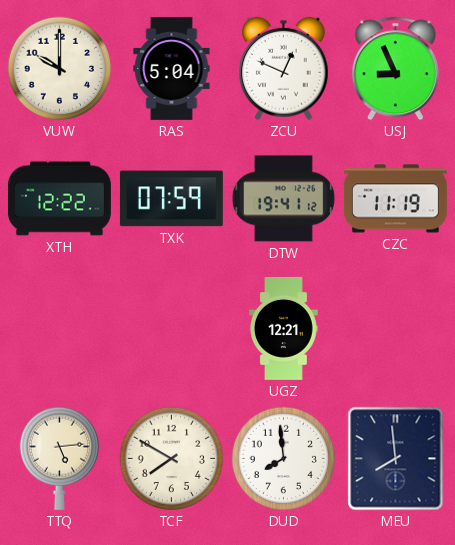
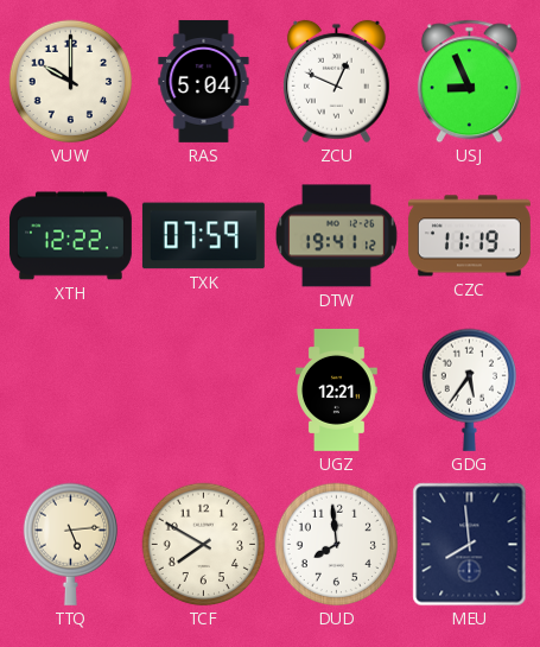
GDG: none -> 5:36
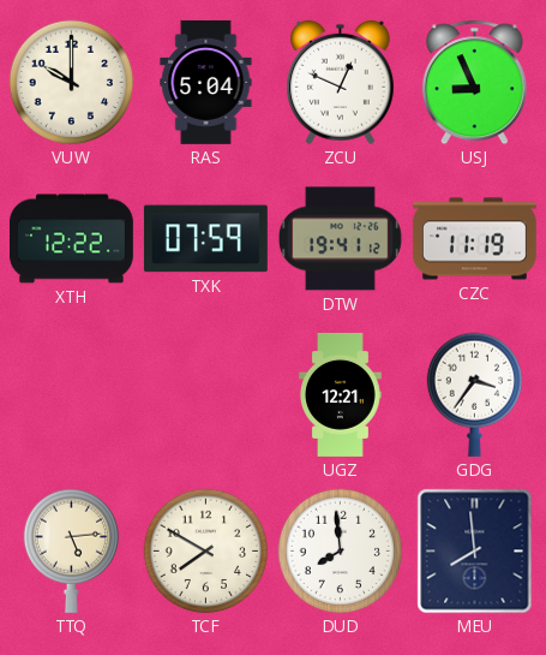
GDG: 5:36 -> 3:36
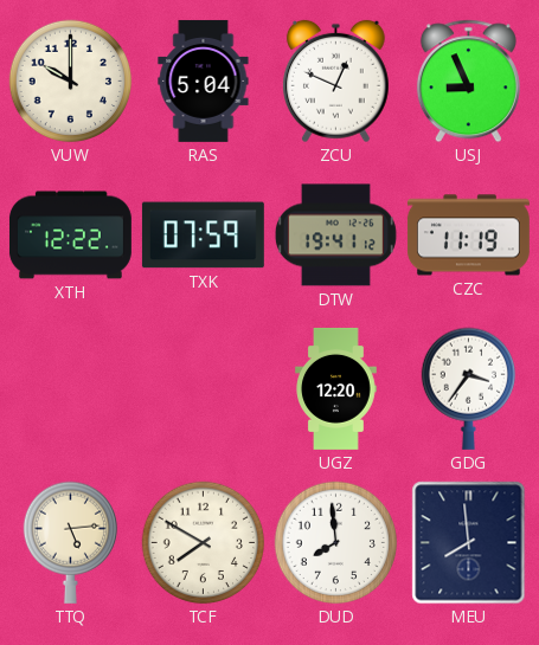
UGZ: 12:21 -> 12:20
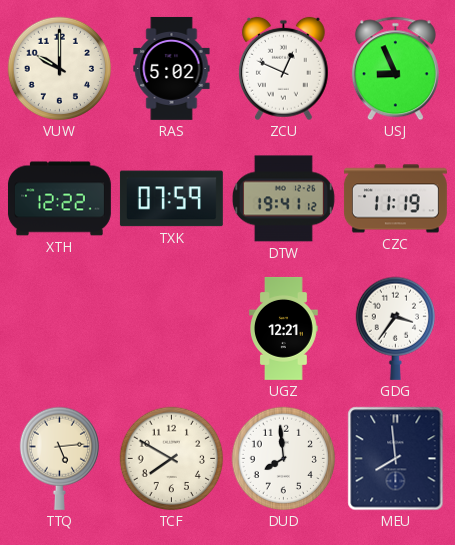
RAS: 5:04 -> 5:02
UGZ: 12:20 -> 12:21
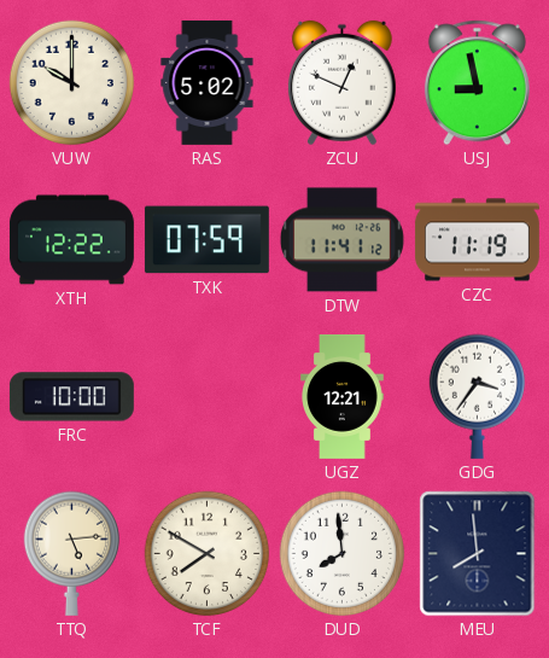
USJ: 8:56 -> 8:58
DTW: 19:41 -> 11:41
FRC: none -> 10:00
